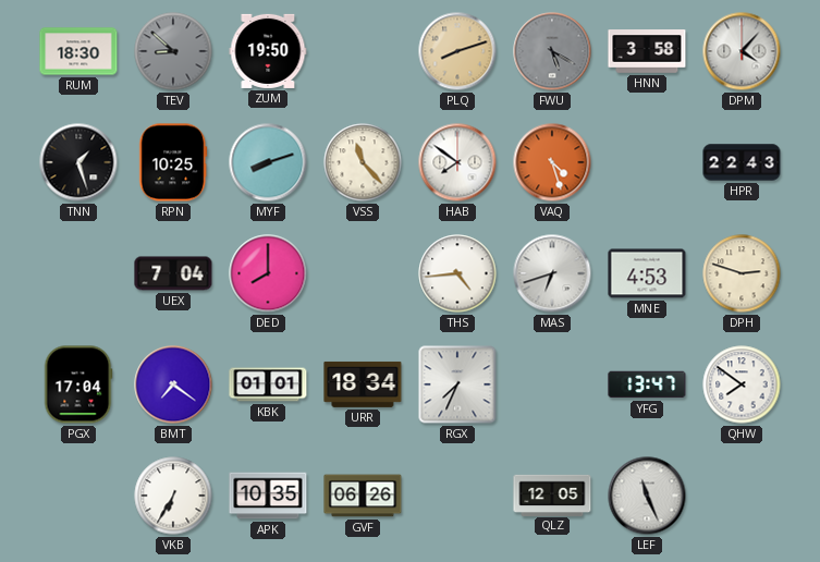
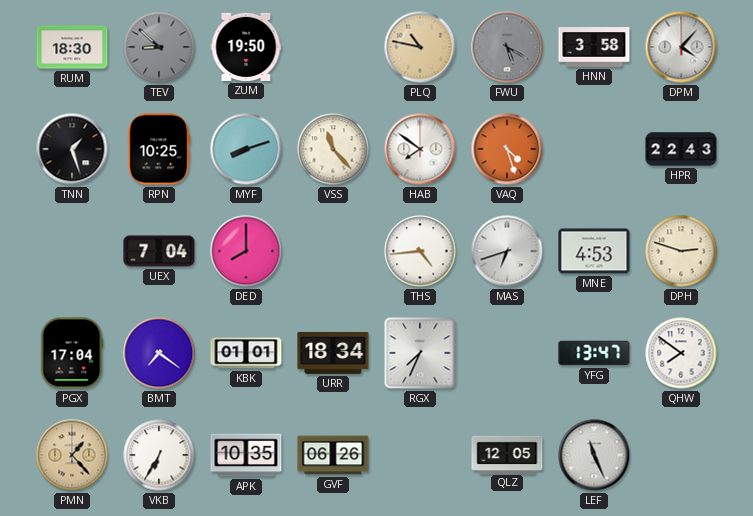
PLQ: 8:12 -> 10:47
PMN: none -> 1:23
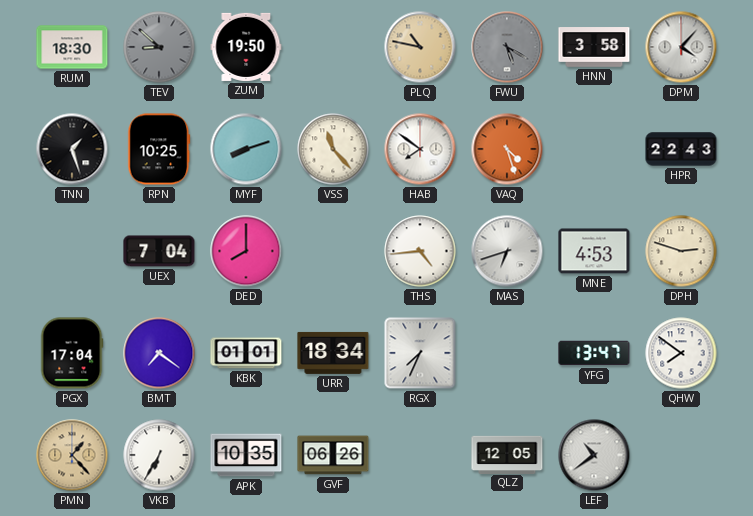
LEF: 11:26 -> 10:39
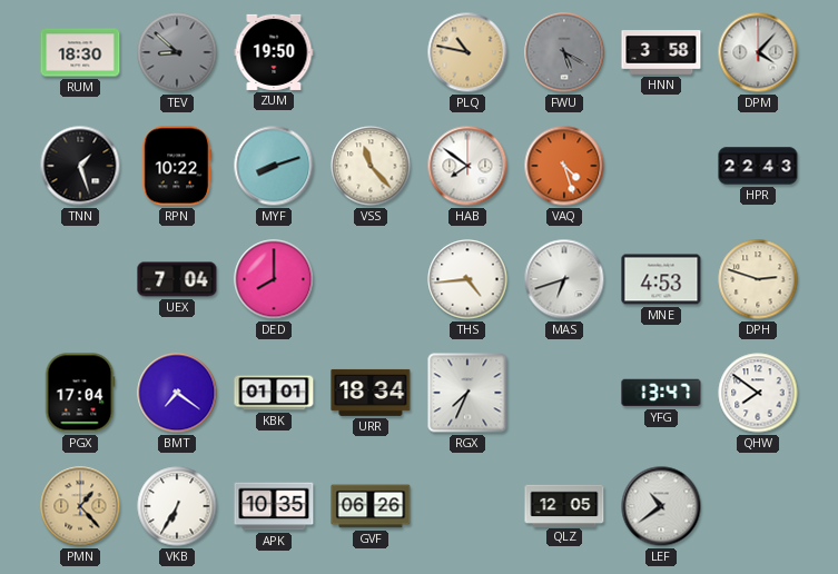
RPN: 10:25 -> 10:22
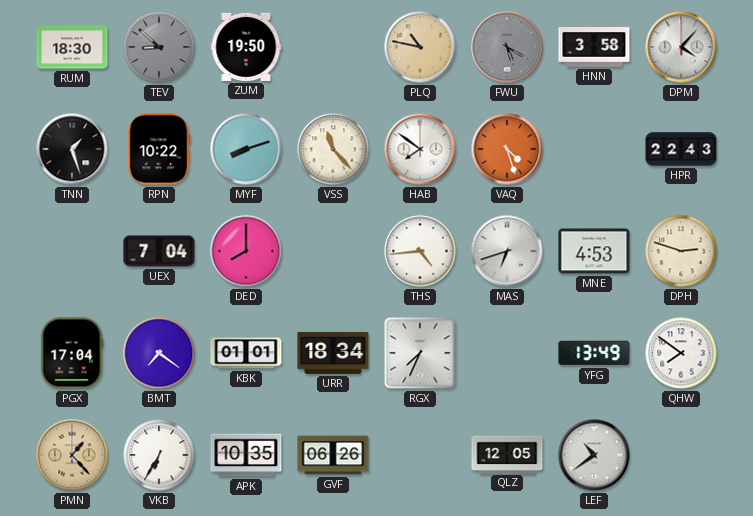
YFG: 13:47 -> 13:49
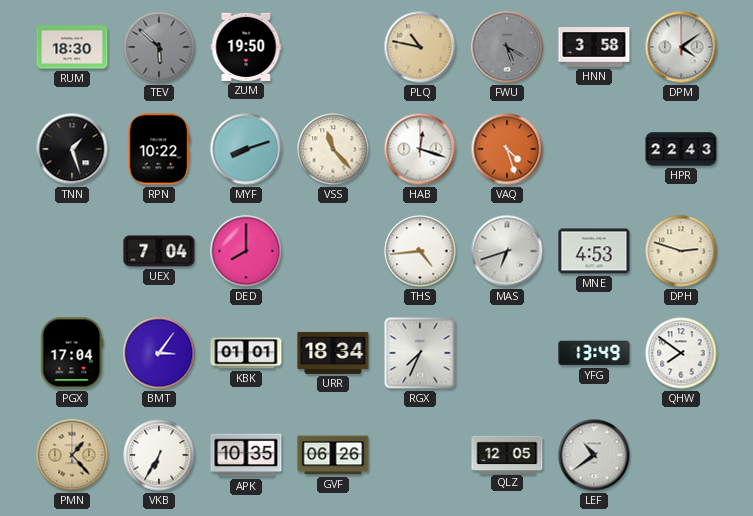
TEV: 8:52 -> 5:52
DPM: 4:07 -> 4:09
HAB: 7:51 -> 12:18
BMT: 7:21 -> 3:06
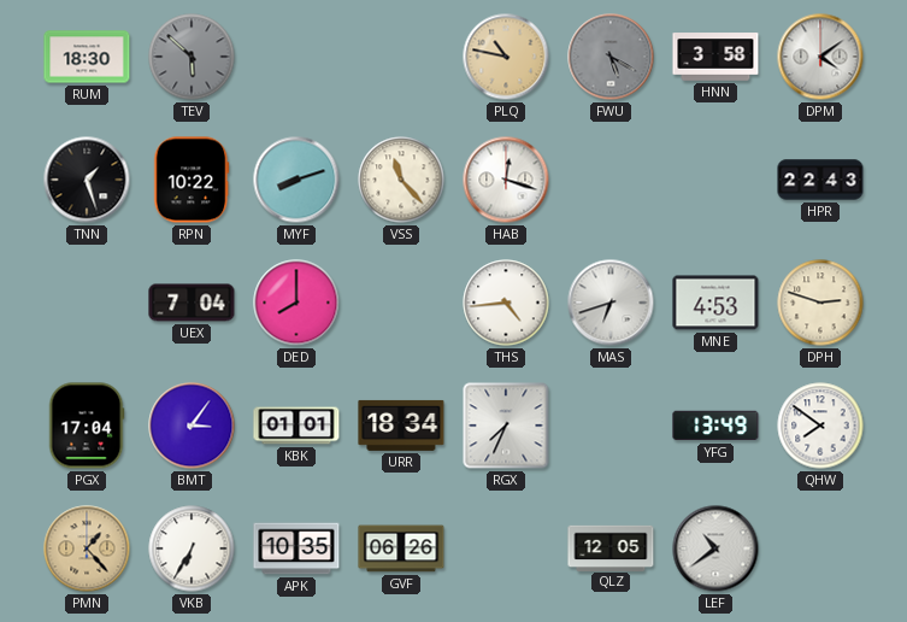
ZUM: 19:50 -> none
VAQ: 4:27 -> none
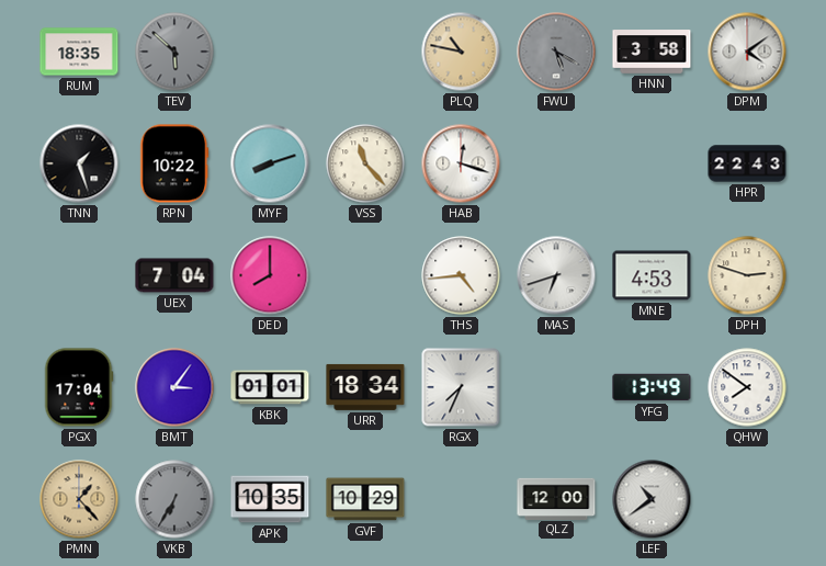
RUM: 18:30 -> 18:35
VKB dial: white -> grey
GVF: 06:26 -> 10:29
QLZ: 12:05 -> 12:00
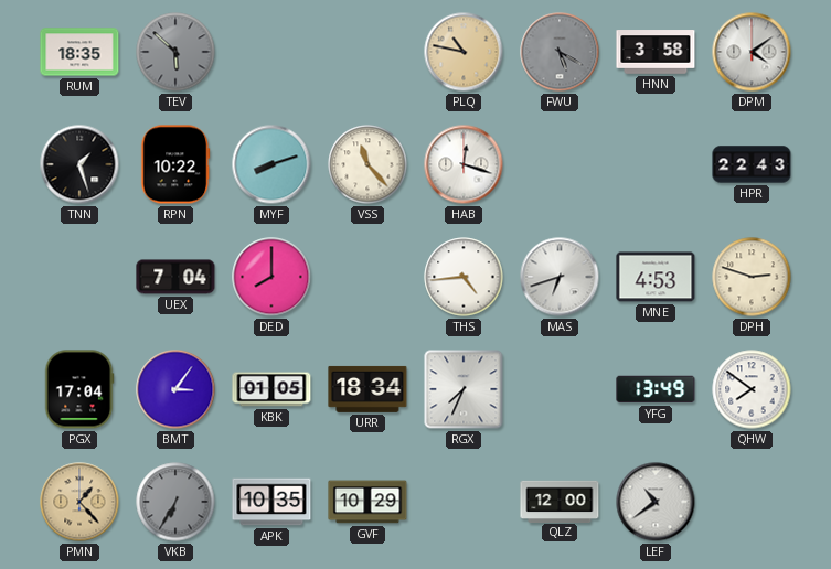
KBK: 01:01 -> 01:05
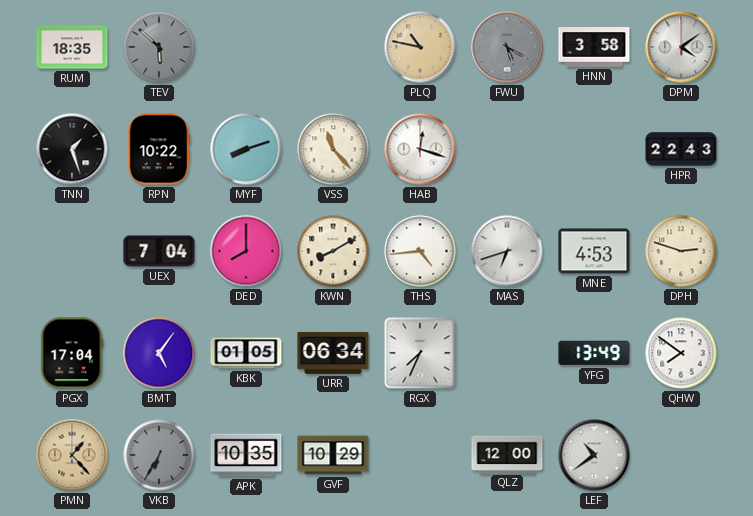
KWN: none -> 8:10
BMT: 3:06 -> 5:06
URR: 18:34 -> 06:34
